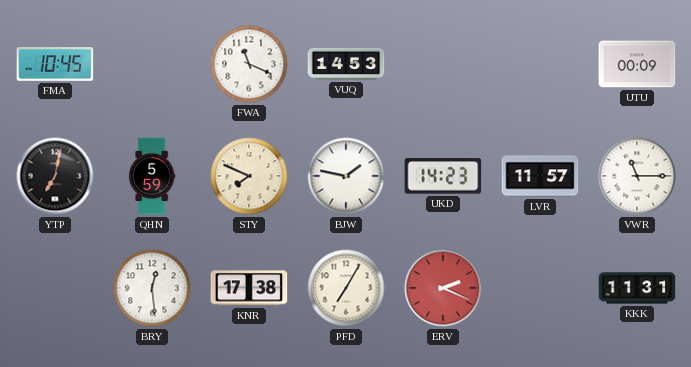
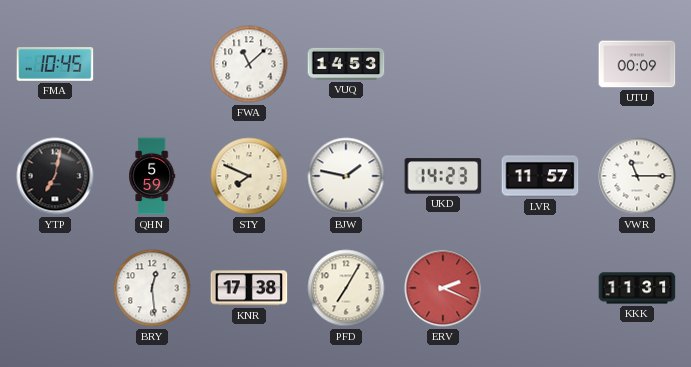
FWA: 11:19 -> 11:08
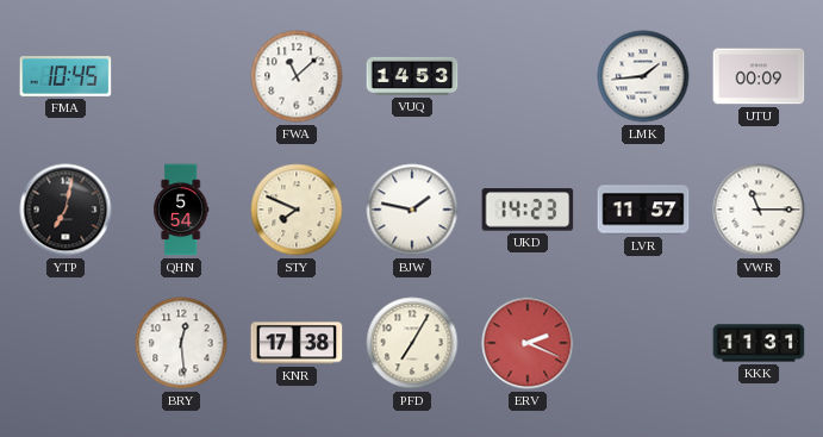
LMK: none -> 1:44
QHN: 5:59 -> 5:54
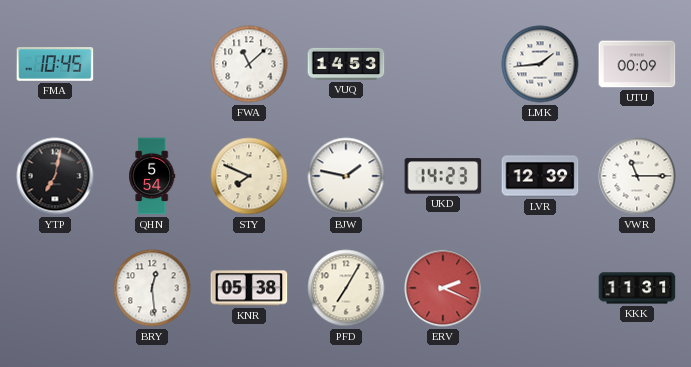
LVR: 11:57 -> 12:39
KNR: 17:38 -> 05:38
